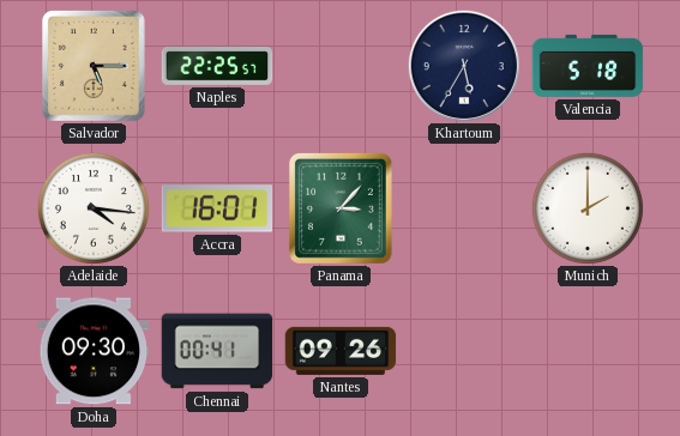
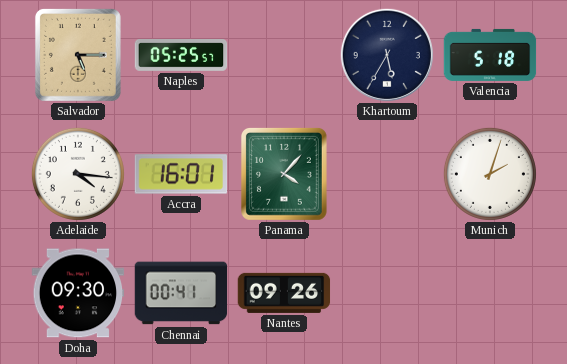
Naples: 22:25 -> 05:25
Panama: 3:07 -> 4:07
Munich: 2:00 -> 2:03
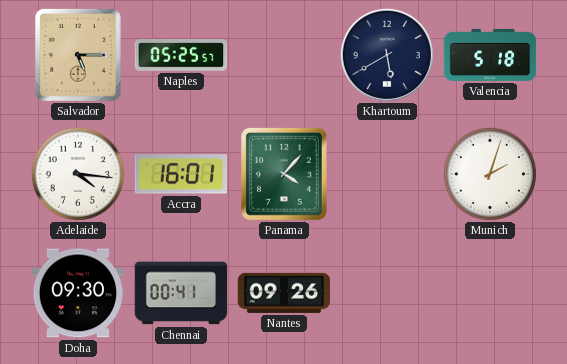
Khartoum: 5:35 -> 5:40
